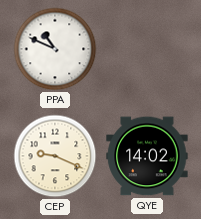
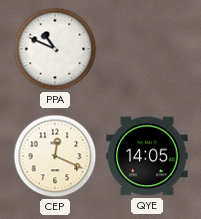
CEP: 9:19 -> 12:19
QYE: 14:02 -> 14:05
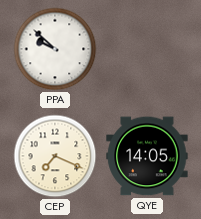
PPA: 10:49 -> 9:52
CEP: 12:19 -> 7:19
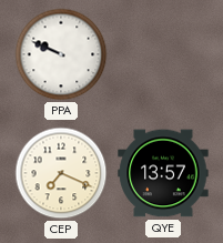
PPA: 9:52 -> 9:49
QYE: 14:05 -> 13:57
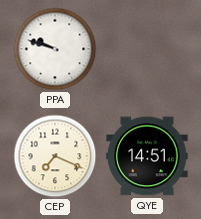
PPA: 9:49 -> 9:48
QYE: 13:57 -> 14:51
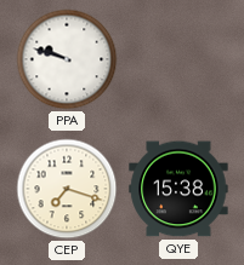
CEP: 7:19 -> 7:18
QYE: 14:51 -> 15:38
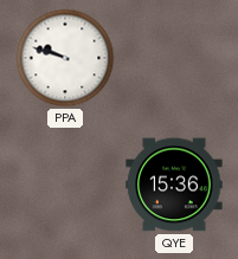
CEP: 7:18 -> none
QYE: 15:38 -> 15:36
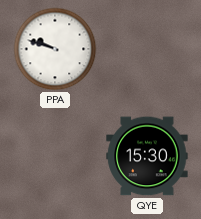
QYE: 15:36 -> 15:30
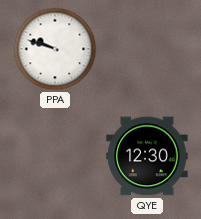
QYE: 15:30 -> 12:30
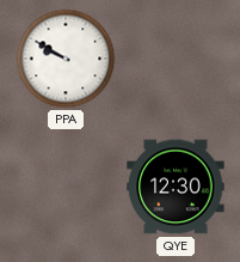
PPA: 9:48 -> 9:50
